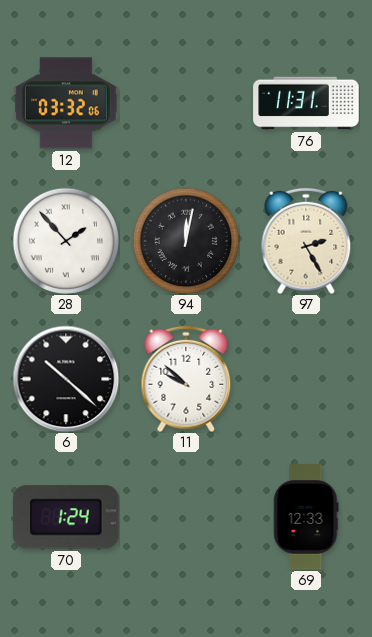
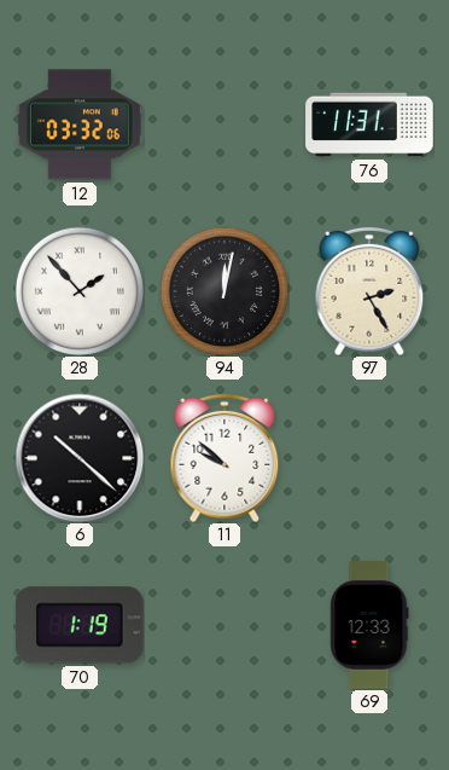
70: 1:24 -> 1:19
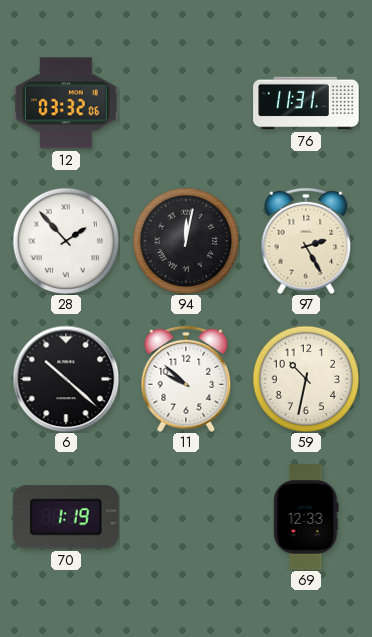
59: none -> 10:32
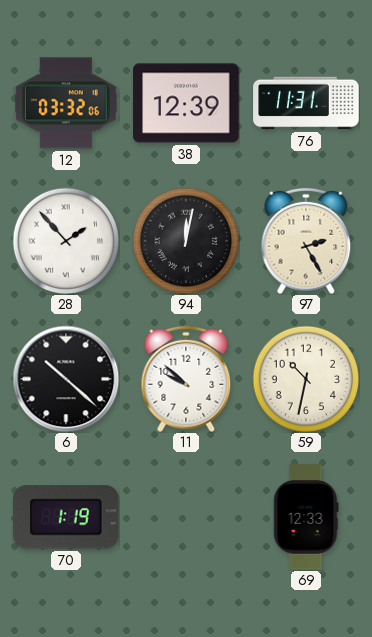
38: none -> 12:39
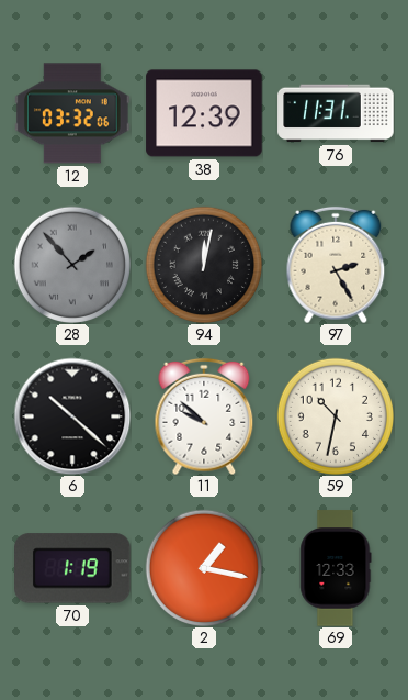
28 dial: white -> grey
2: none -> 1:17
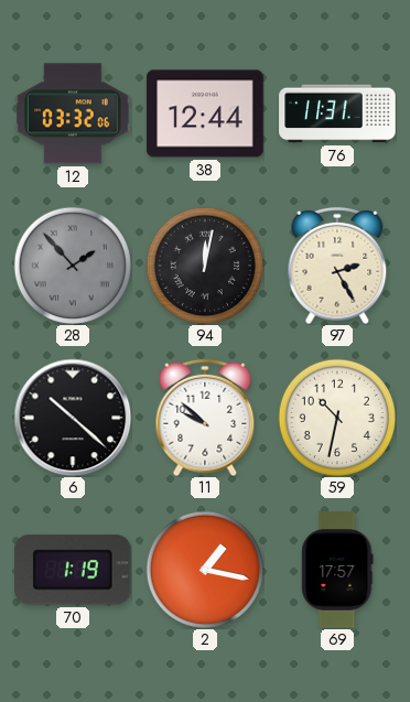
38: 12:39 -> 12:44
69: 12:33 -> 17:57
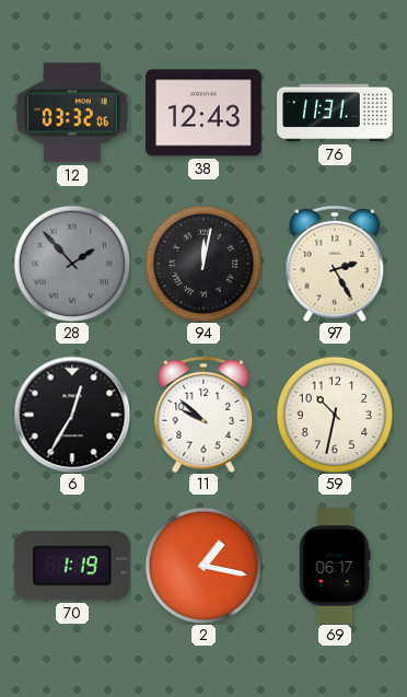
38: 12:44 -> 12:43
6: 10:22 -> 12:35
69: 17:57 -> 06:17
